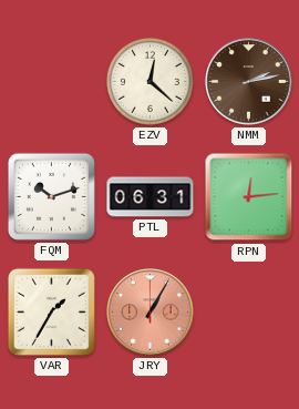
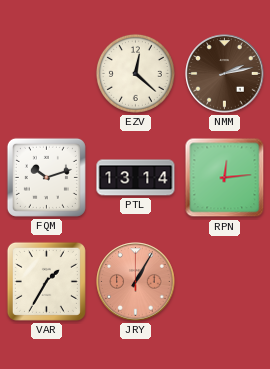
PTL: 06:31 -> 13:14
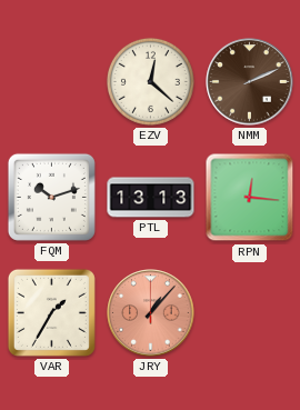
NMM: 2:13 -> 2:11
PTL: 13:14 -> 13:13
RPN: 12:14 -> 12:16
JRY: 1:05 -> 1:07
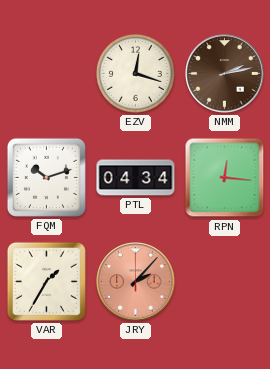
EZV: 12:22 -> 12:18
NMM: 2:11 -> 2:13
PTL: 13:13 -> 04:34
JRY: 1:07 -> 2:07
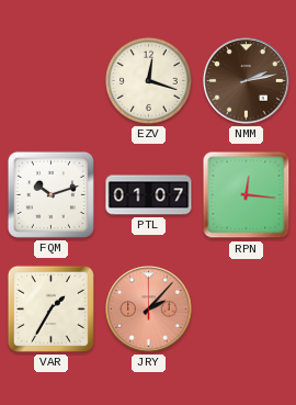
PTL: 04:34 -> 01:07
